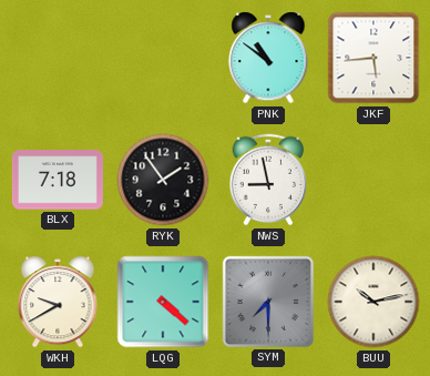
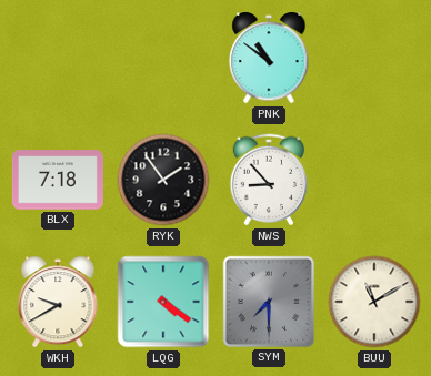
JKF: 5:44 -> none
NWS: 8:58 -> 8:53
LQG: 4:22 -> 4:21
BUU: 10:13 -> 11:10
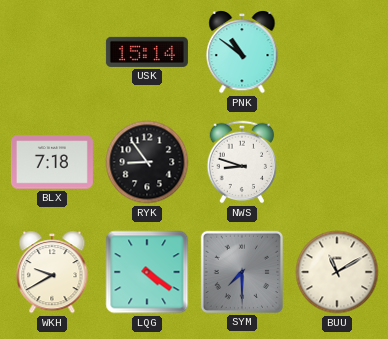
USK: none -> 15:14
RYK: 1:54 -> 8:54
NWS: 8:53 -> 8:48
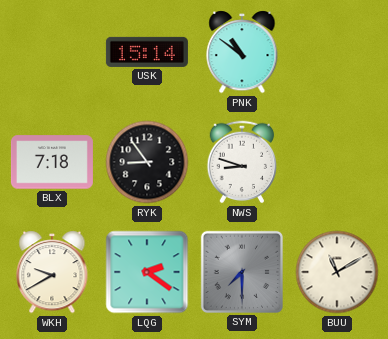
LQG: 4:21 -> 2:21
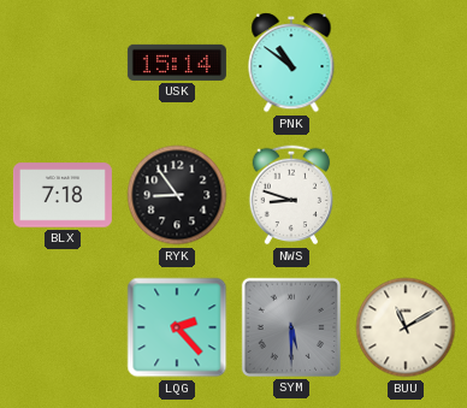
WKH: 9:40 -> none
LQG: 2:21 -> 2:23
SYM: 7:30 -> 5:30
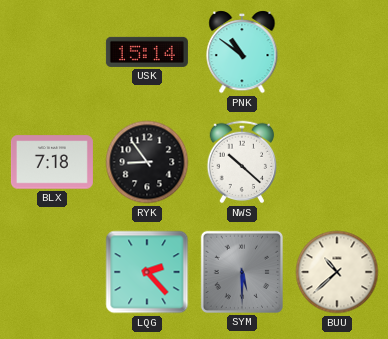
NWS: 8:48 -> 10:22
BUU: 11:10 -> 10:38
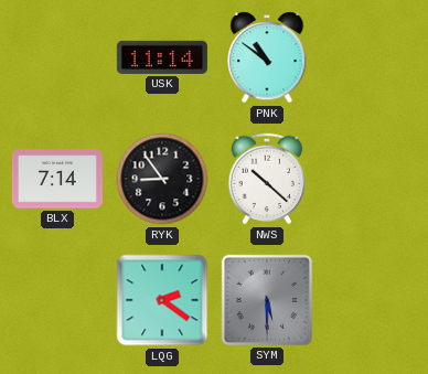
USK: 15:14 -> 11:14
BLX: 7:18 -> 7:14
LQG: 2:23 -> 2:21
BUU: 10:38 -> none
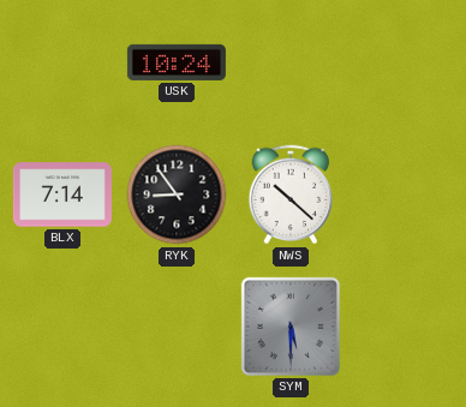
USK: 11:14 -> 10:24
PNK: 10:51 -> none
LQG: 2:21 -> none
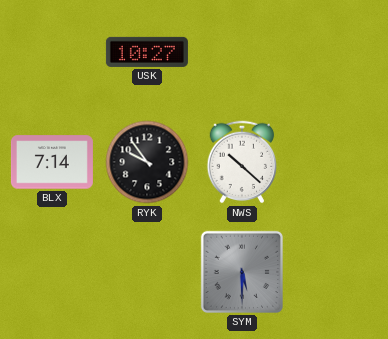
USK: 10:24 -> 10:27
RYK: 8:54 -> 9:54
